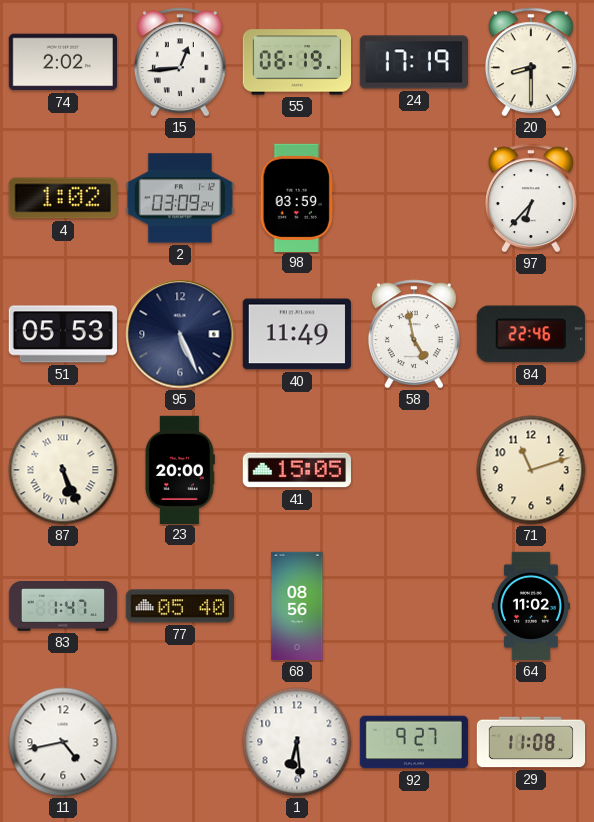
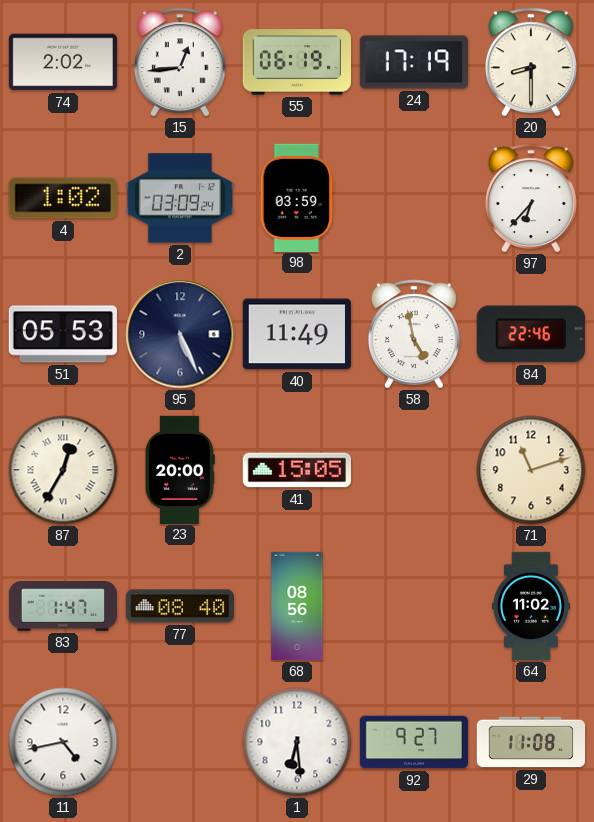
87: 5:26 -> 12:35
77: 05:40 -> 08:40
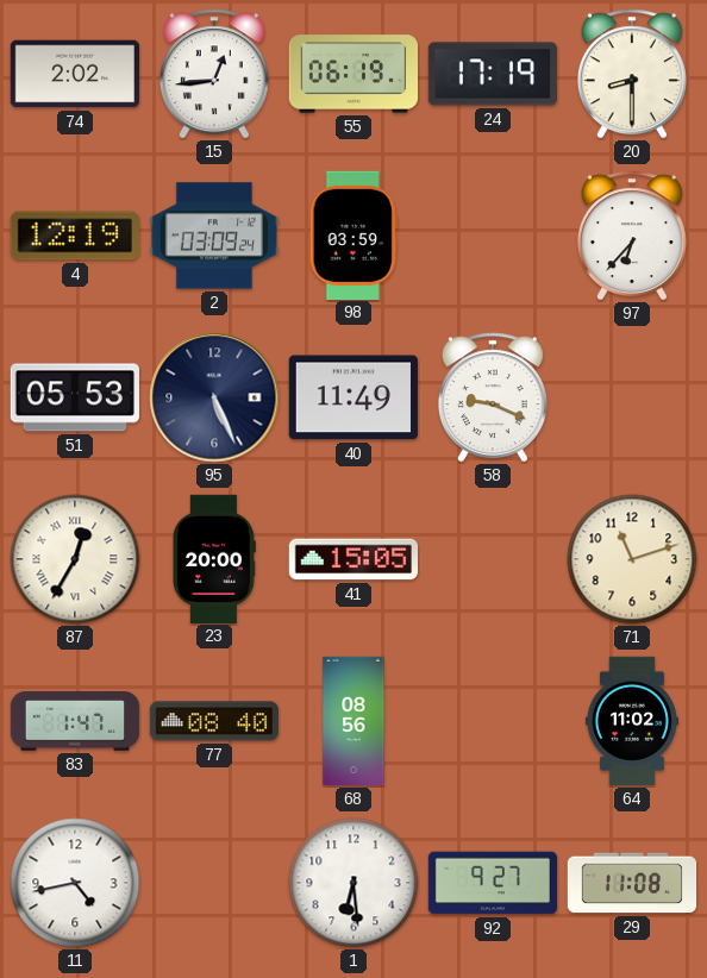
4: 1:02 -> 12:19
58: 4:58 -> 9:19
84: 22:46 -> none
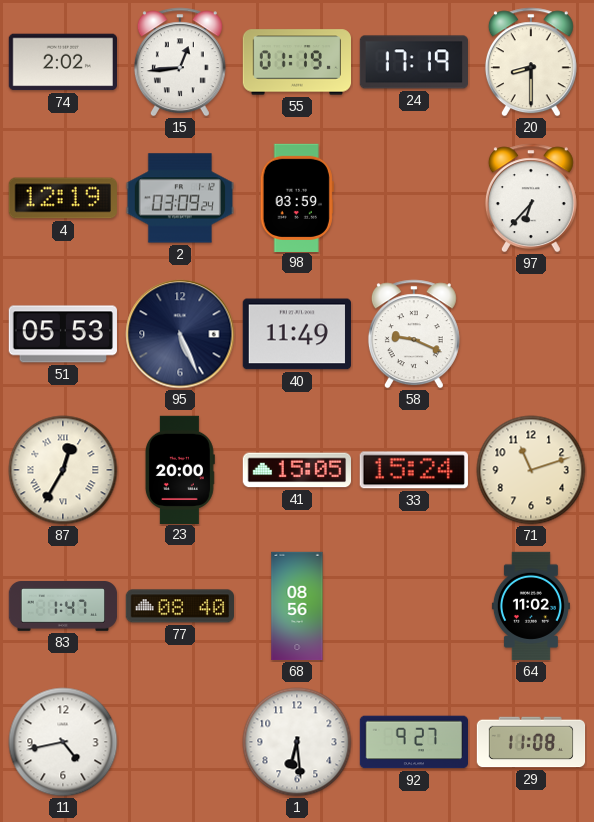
55: 06:19 -> 01:19
33: none -> 15:24
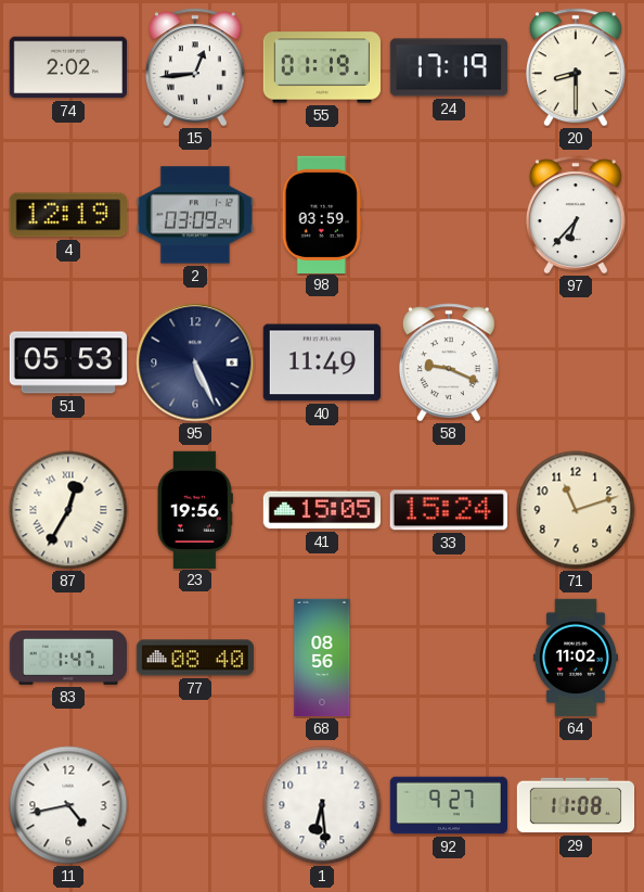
23: 20:00 -> 19:56
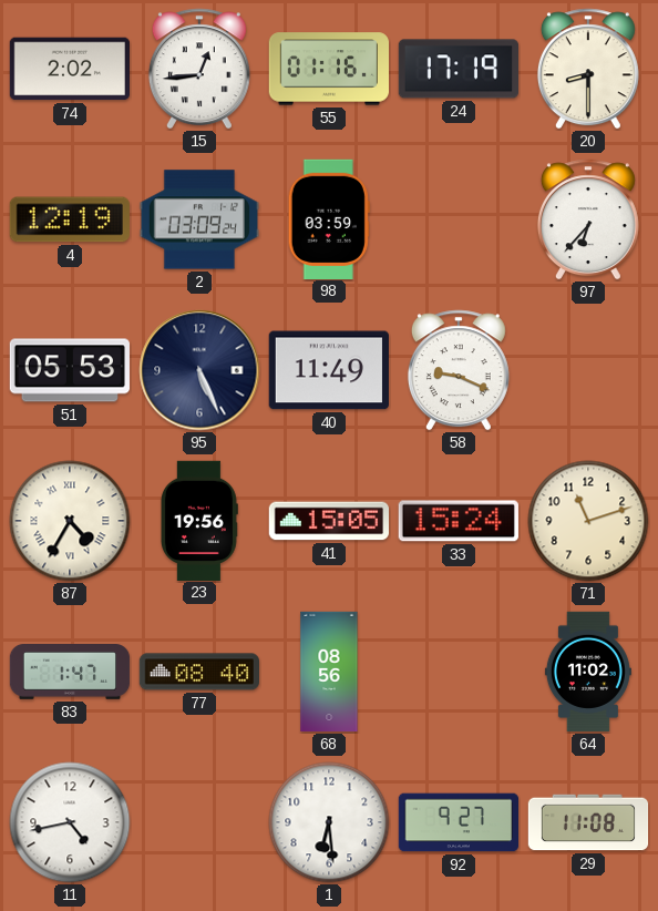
55: 01:19 -> 01:16
87: 12:35 -> 4:35
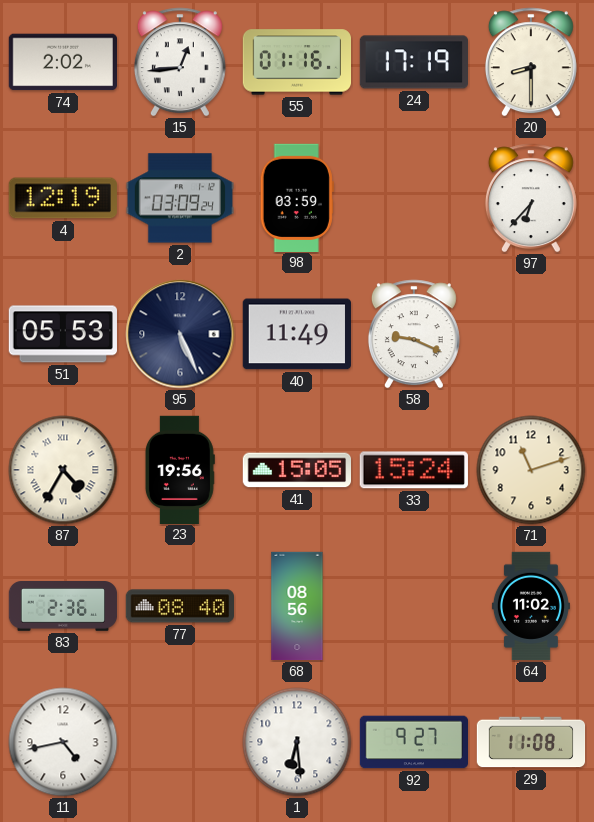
83: 1:47 -> 2:36
